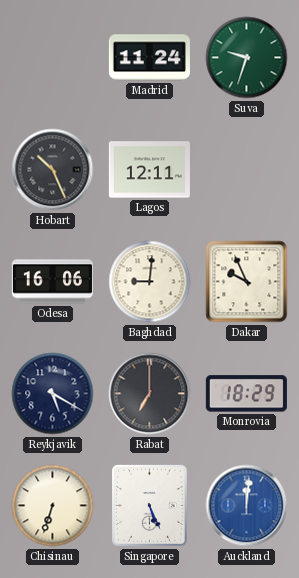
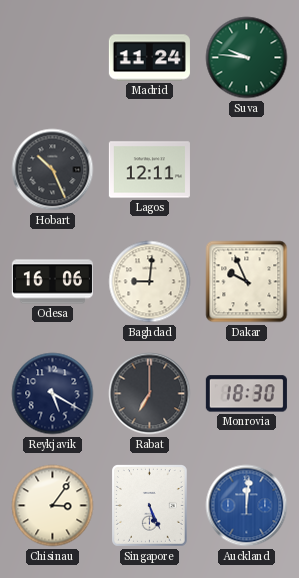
Suva: 9:33 -> 9:46
Monrovia: 18:29 -> 18:30
Chisinau: 6:33 -> 3:06
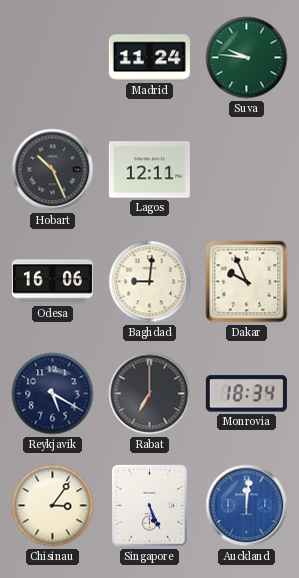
Monrovia: 18:30 -> 18:34
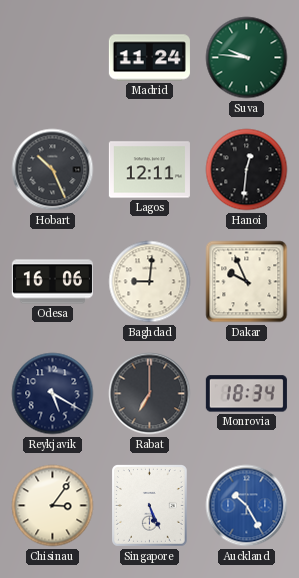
Hanoi: none -> 12:31
Auckland: 12:01 -> 10:25
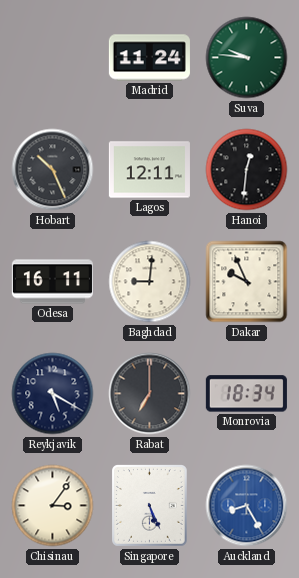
Odesa: 16:06 -> 16:11
Auckland: 10:25 -> 8:25
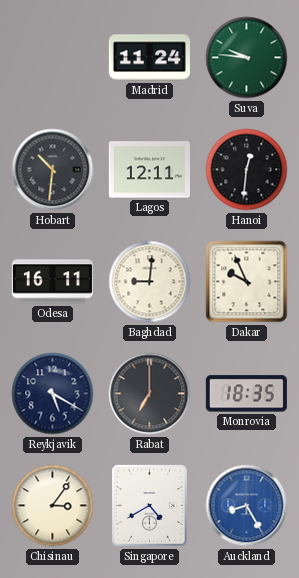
Hobart: 10:26 -> 10:31
Monrovia: 18:34 -> 18:35
Singapore: 5:26 -> 4:40
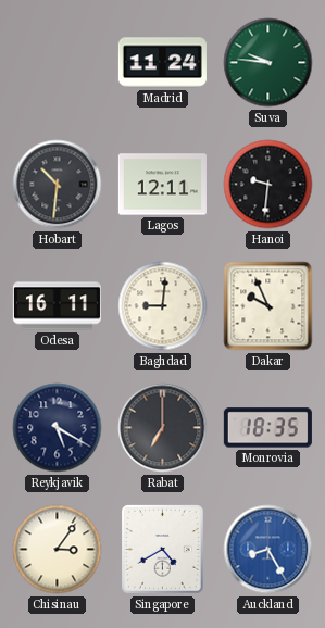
Hanoi: 12:31 -> 9:31
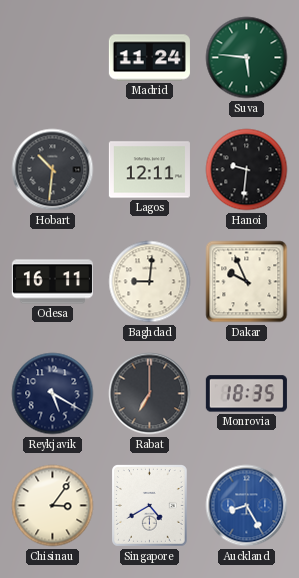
Suva: 9:46 -> 5:46
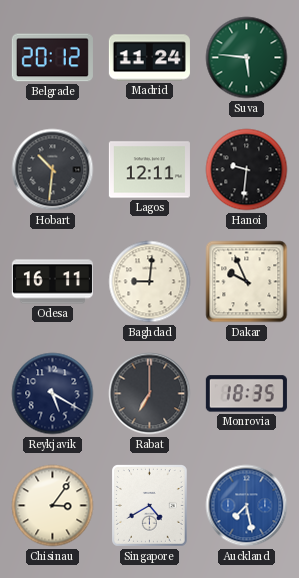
Belgrade: none -> 20:12
Auckland: 8:25 -> 7:28
